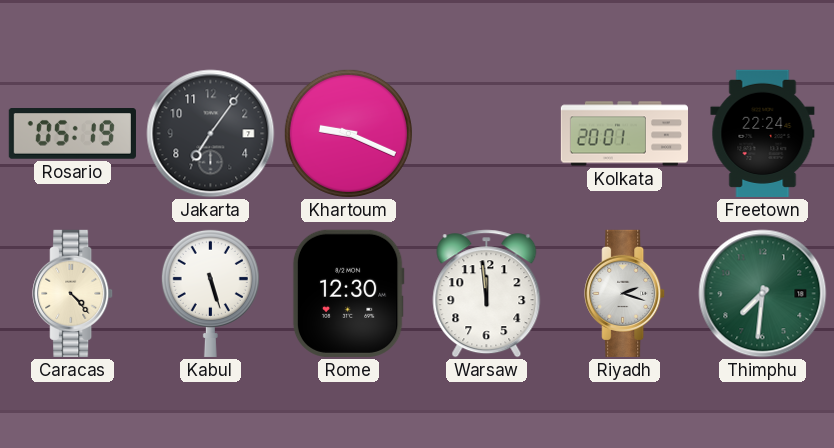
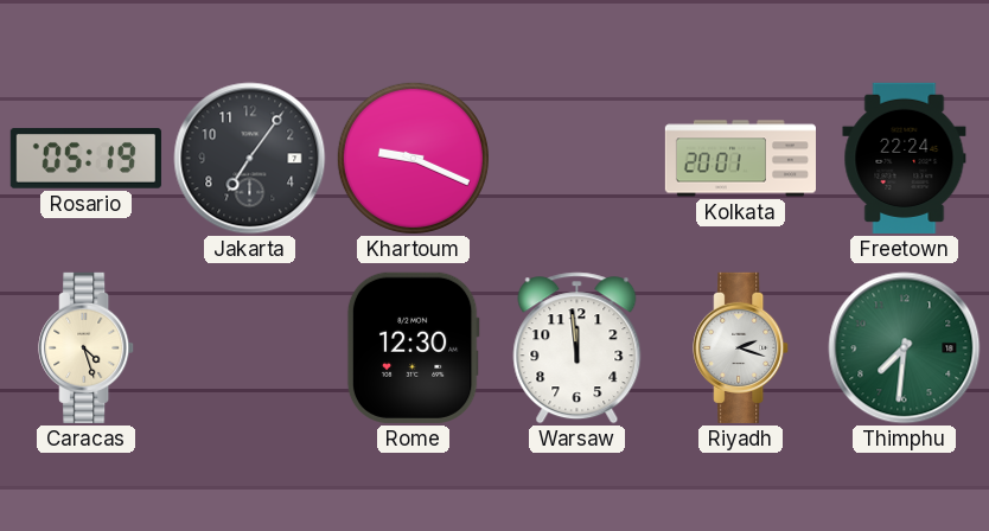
Caracas: 4:23 -> 4:27
Kabul: 5:27 -> none
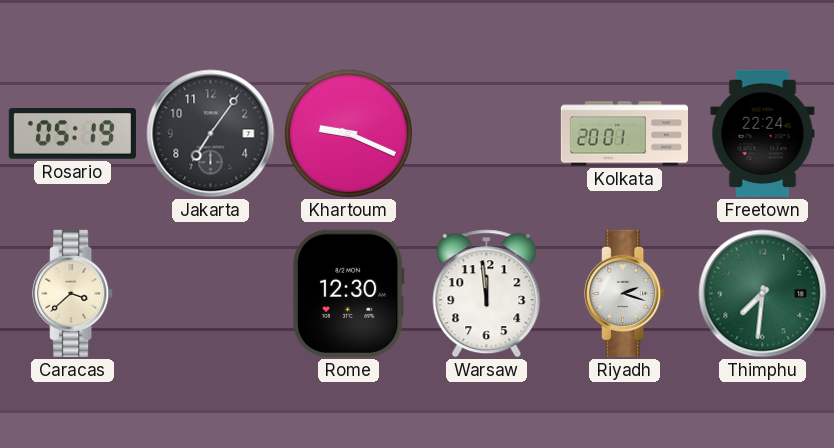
Caracas: 4:27 -> 3:38
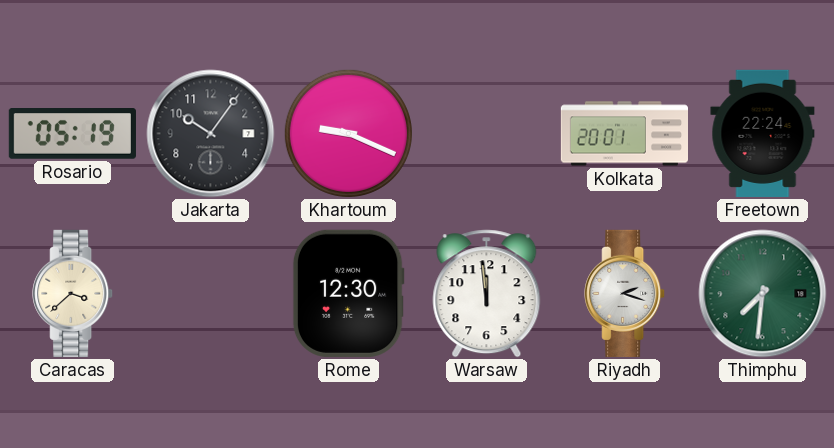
Jakarta: 7:06 -> 10:06
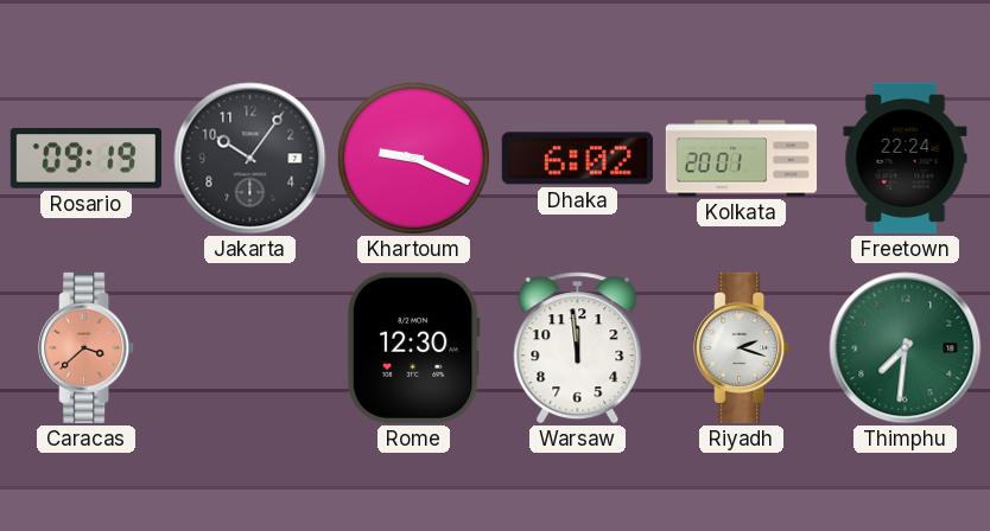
Rosario: 05:19 -> 09:19
Dhaka: none -> 6:02
Caracas dial: cream -> salmon
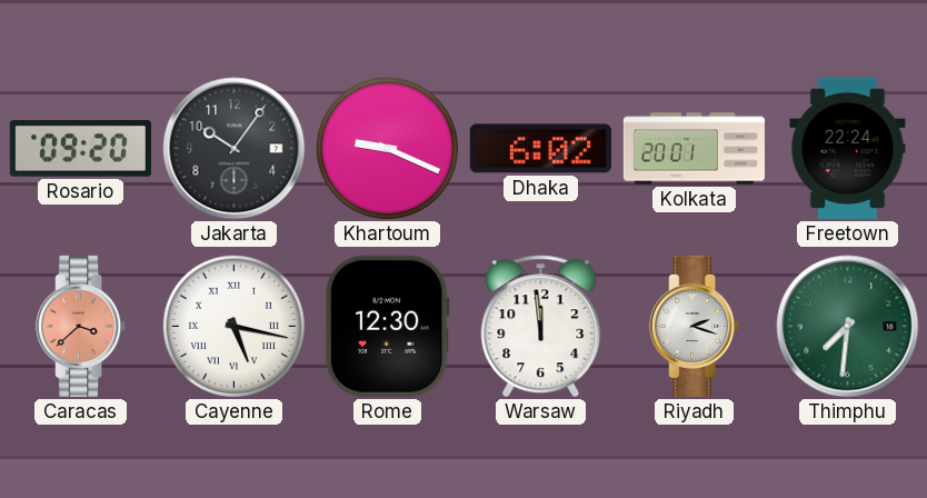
Rosario: 09:19 -> 09:20
Cayenne: none -> 5:17
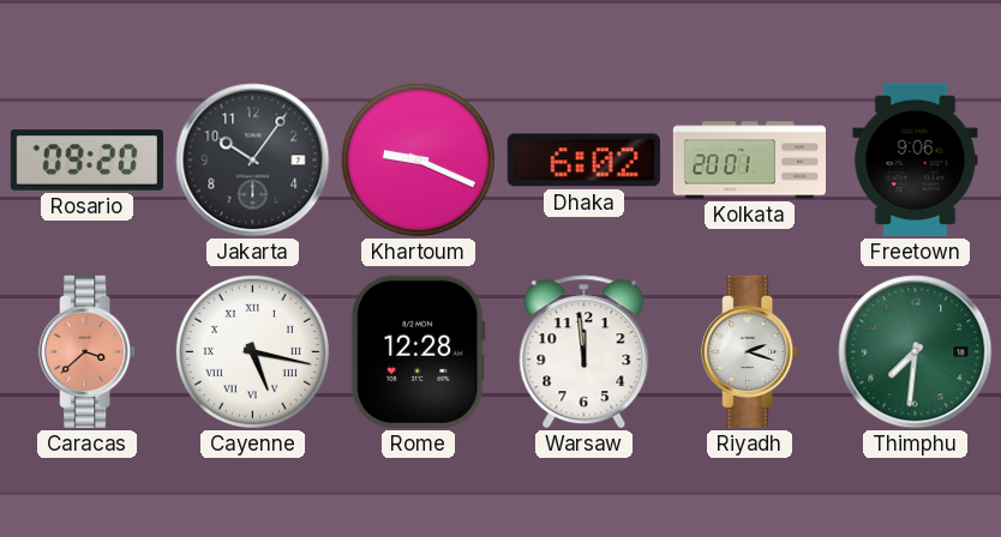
Freetown: 22:24 -> 9:06
Rome: 12:30 -> 12:28
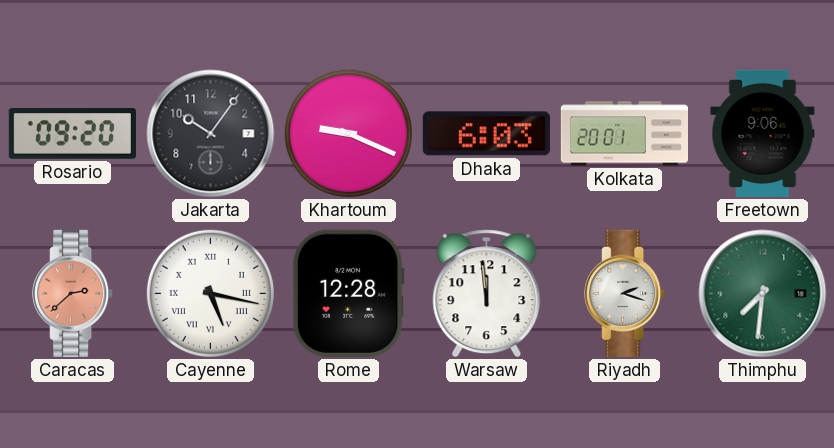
Dhaka: 6:02 -> 6:03
Caracas: 3:38 -> 2:38
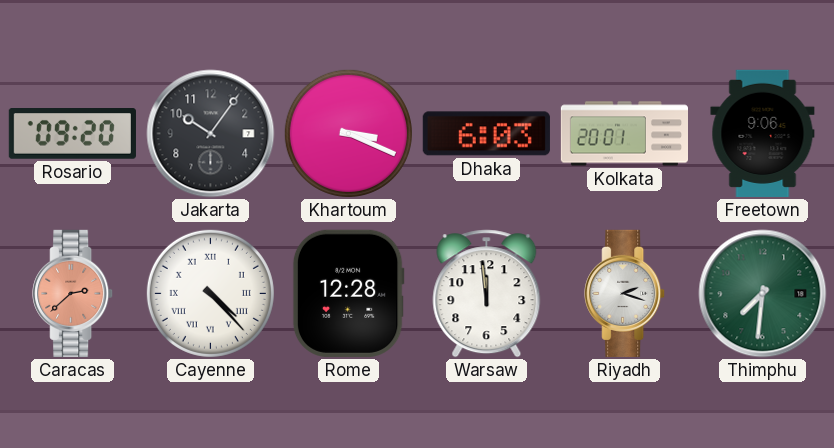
Khartoum: 9:19 -> 3:19
Cayenne: 5:17 -> 4:23
